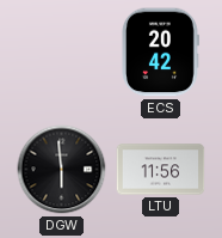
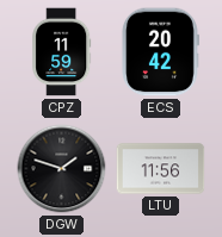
CPZ: none -> 11:59
DGW: 5:59 -> 1:48
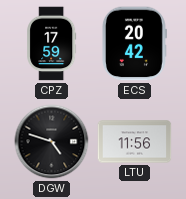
CPZ: 11:59 -> 17:59
DGW: 1:48 -> 4:48
